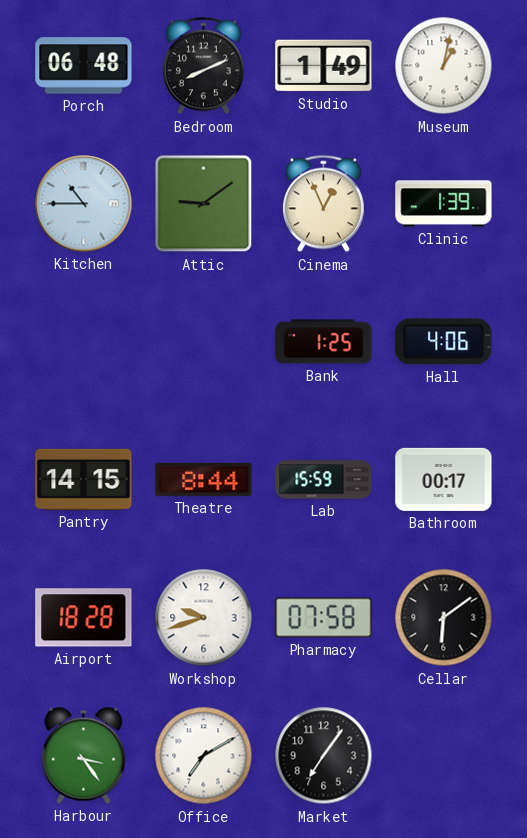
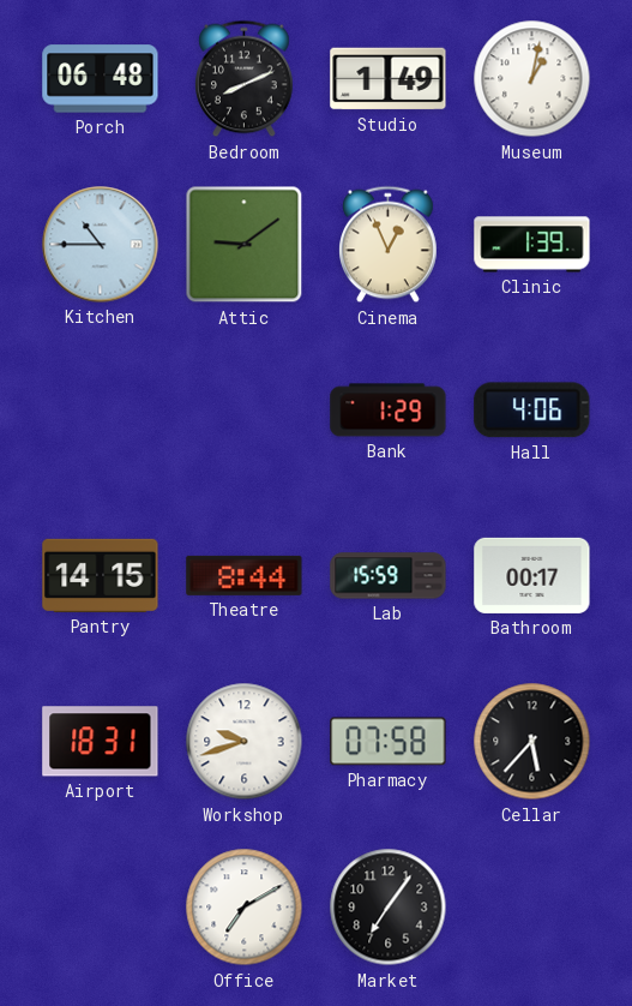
Bank: 1:25 -> 1:29
Airport: 18:28 -> 18:31
Cellar: 6:09 -> 5:37
Harbour: 3:24 -> none
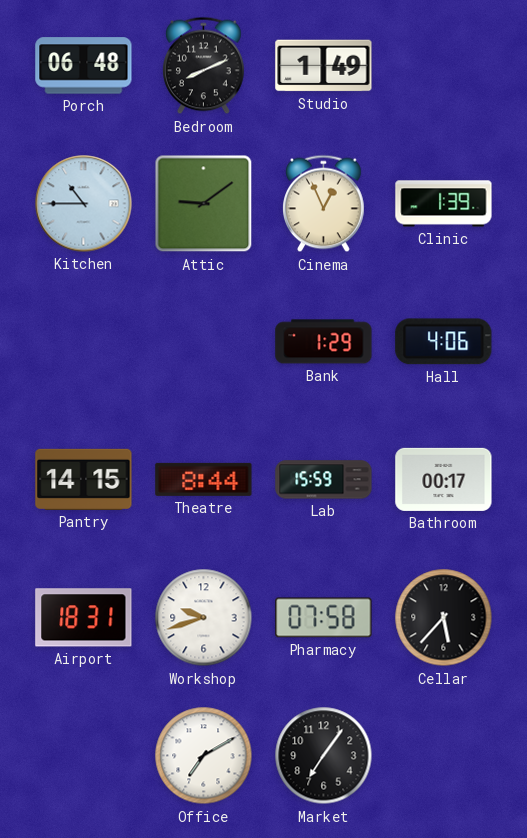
Museum: 1:02 -> none
